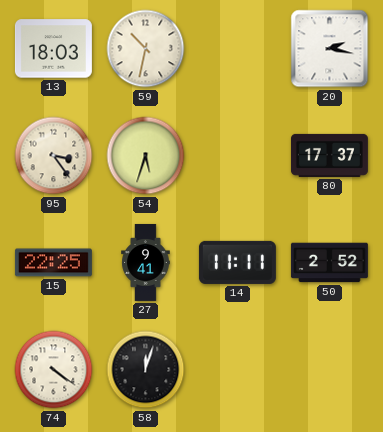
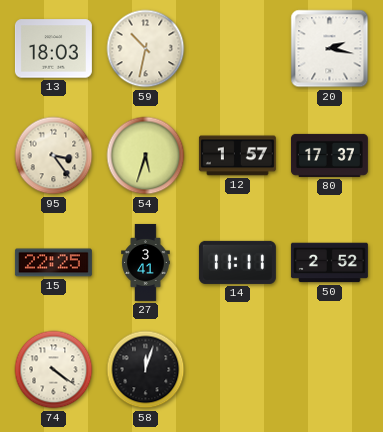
12: none -> 1:57
27: 9:41 -> 3:41
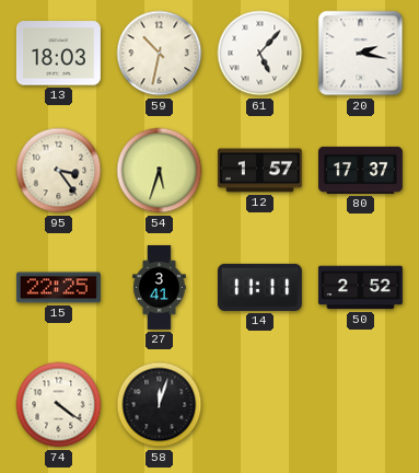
61: none -> 5:07
